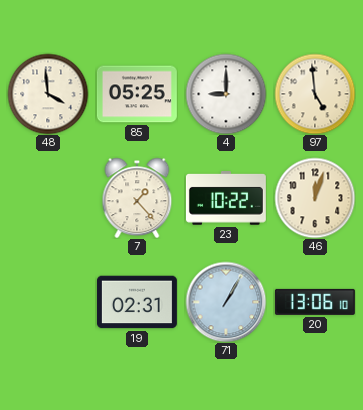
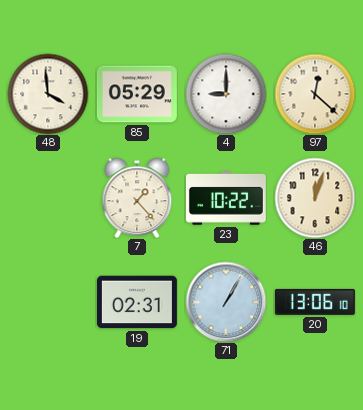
85: 05:25 -> 05:29
97: 4:59 -> 12:22
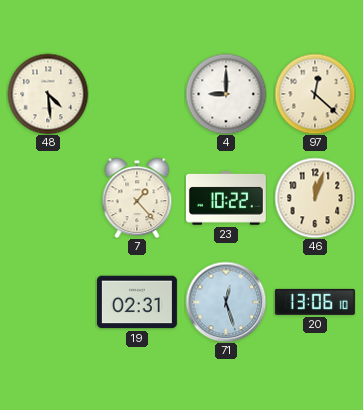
48: 3:59 -> 4:29
85: 05:29 -> none
71: 1:05 -> 12:27
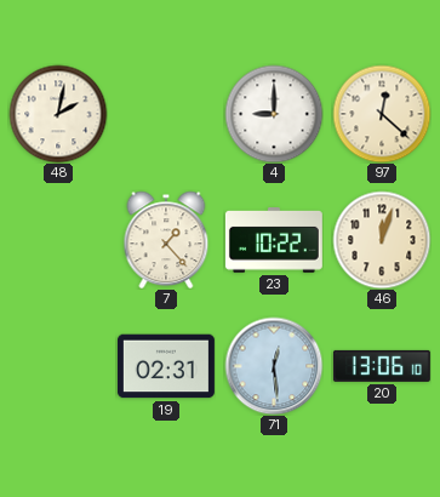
48: 4:29 -> 2:02
71: 12:27 -> 12:29
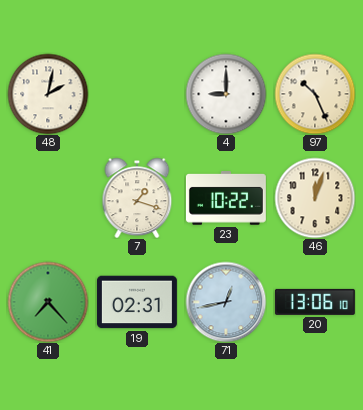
97: 12:22 -> 10:26
7: 1:23 -> 1:18
41: none -> 7:23
71: 12:29 -> 12:43
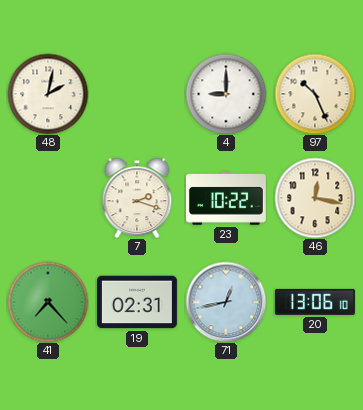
7: 1:18 -> 2:18
46: 12:03 -> 12:17
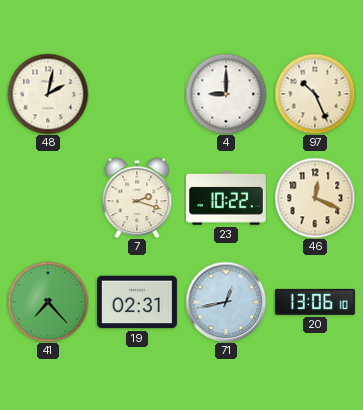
46: 12:17 -> 12:19
